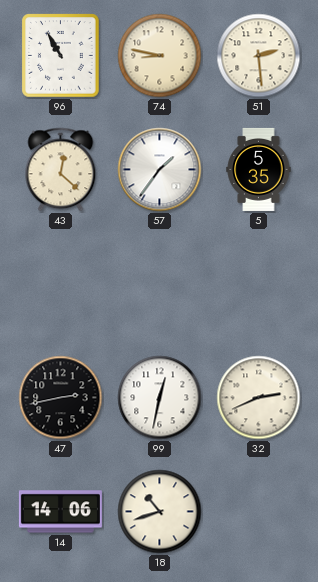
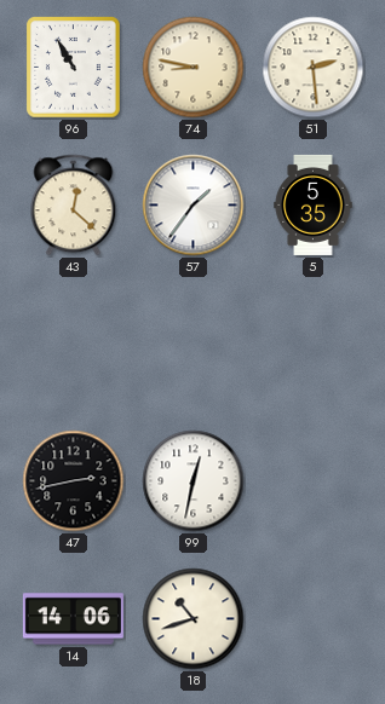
32: 2:41 -> none
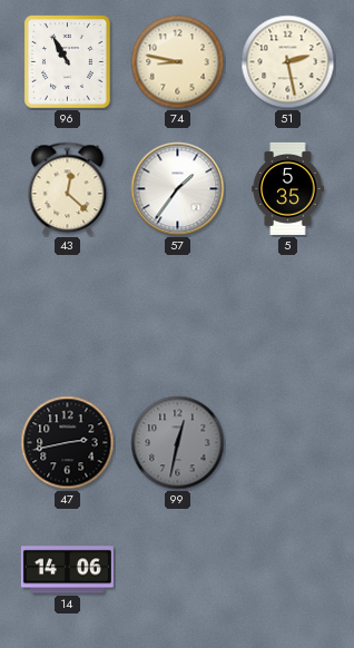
51: 2:29 -> 2:28
99 dial: white -> grey
18: 10:42 -> none
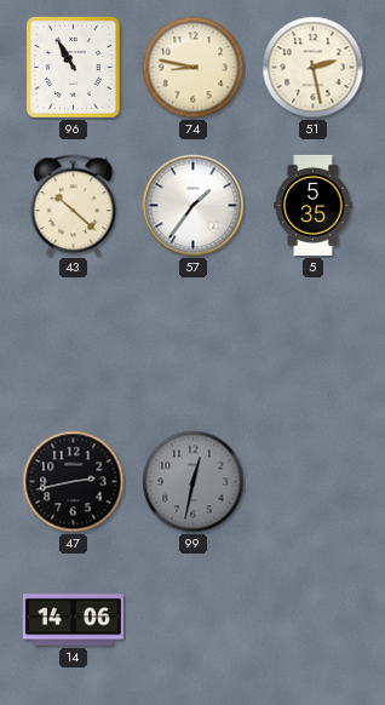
43: 12:22 -> 10:22
